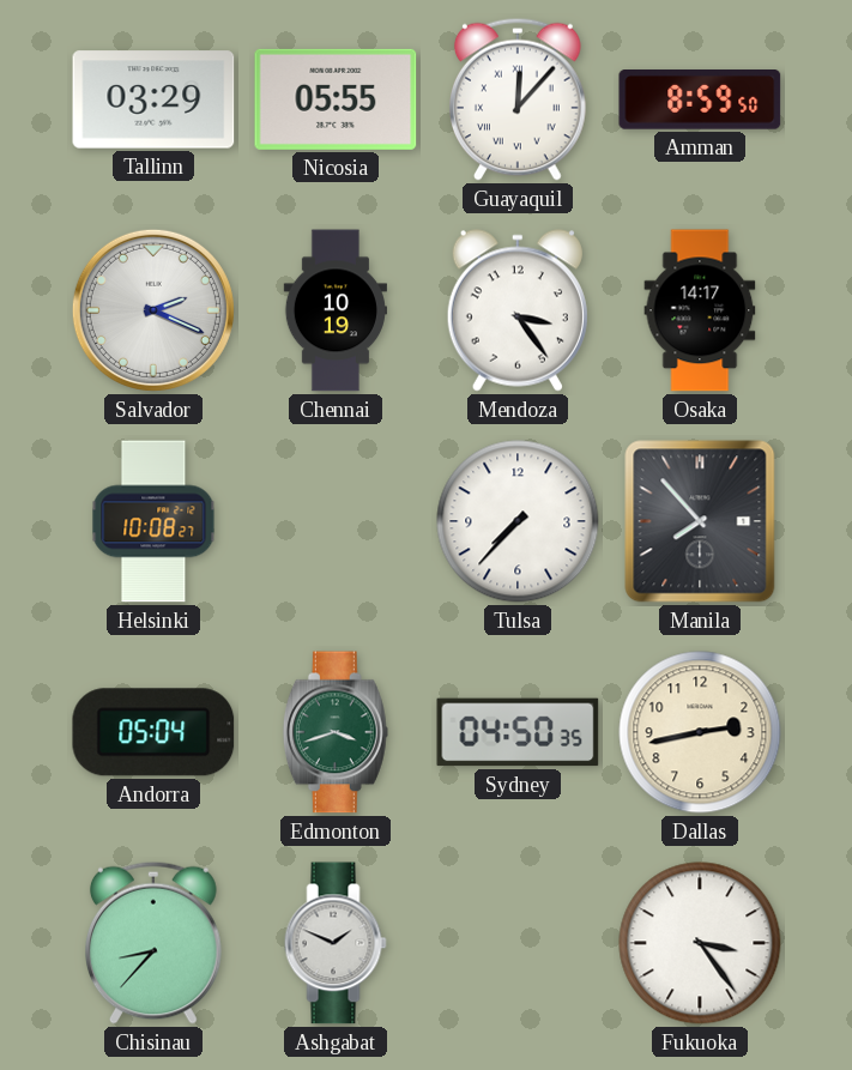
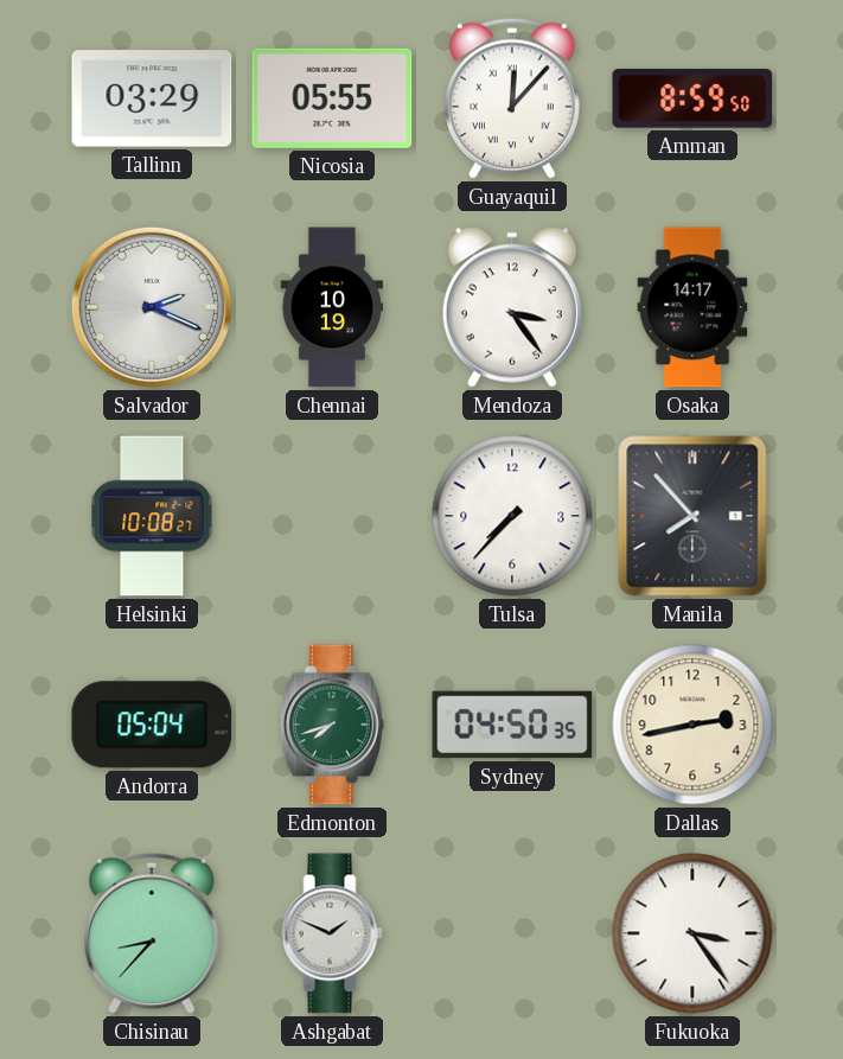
Edmonton: 3:42 -> 7:42
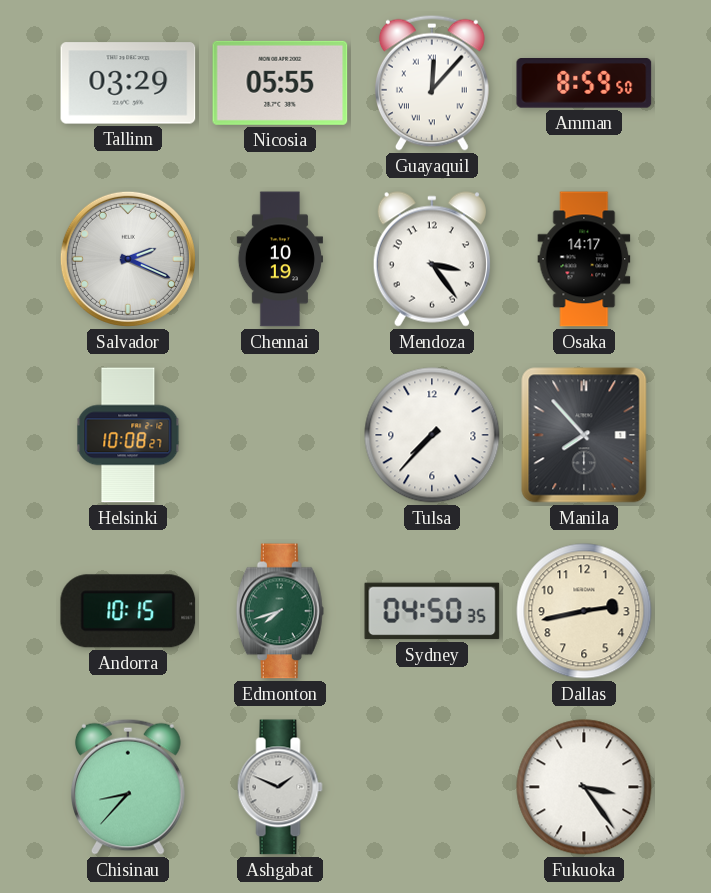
Andorra: 05:04 -> 10:15
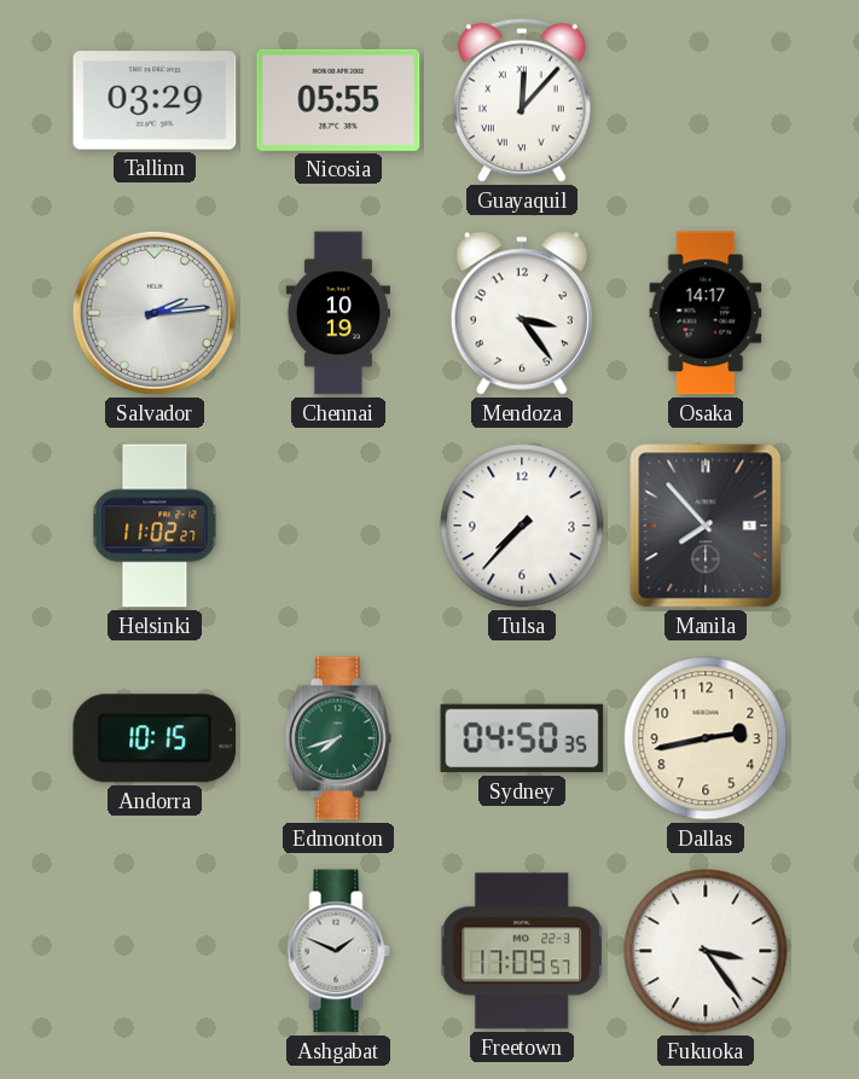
Amman: 8:59 -> none
Salvador: 2:19 -> 2:14
Helsinki: 10:08 -> 11:02
Chisinau: 8:37 -> none
Freetown: none -> 17:09
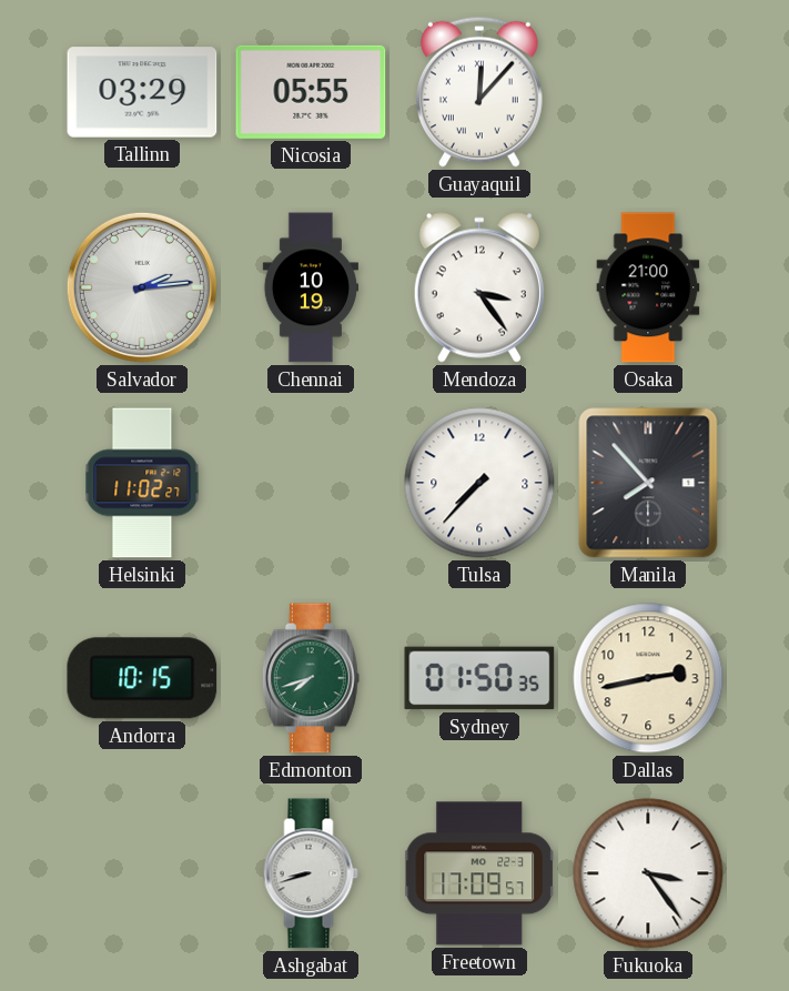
Osaka: 14:17 -> 21:00
Sydney: 04:50 -> 01:50
Ashgabat: 1:49 -> 8:42
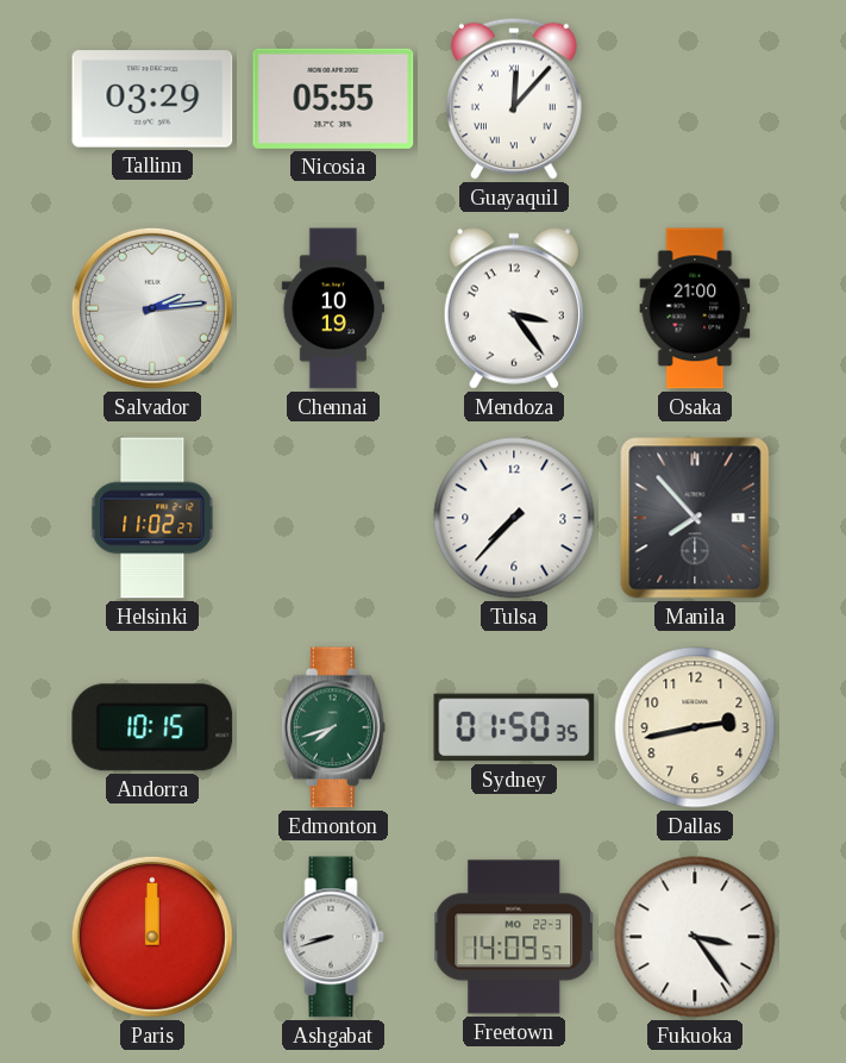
Paris: none -> 12:00
Freetown: 17:09 -> 14:09
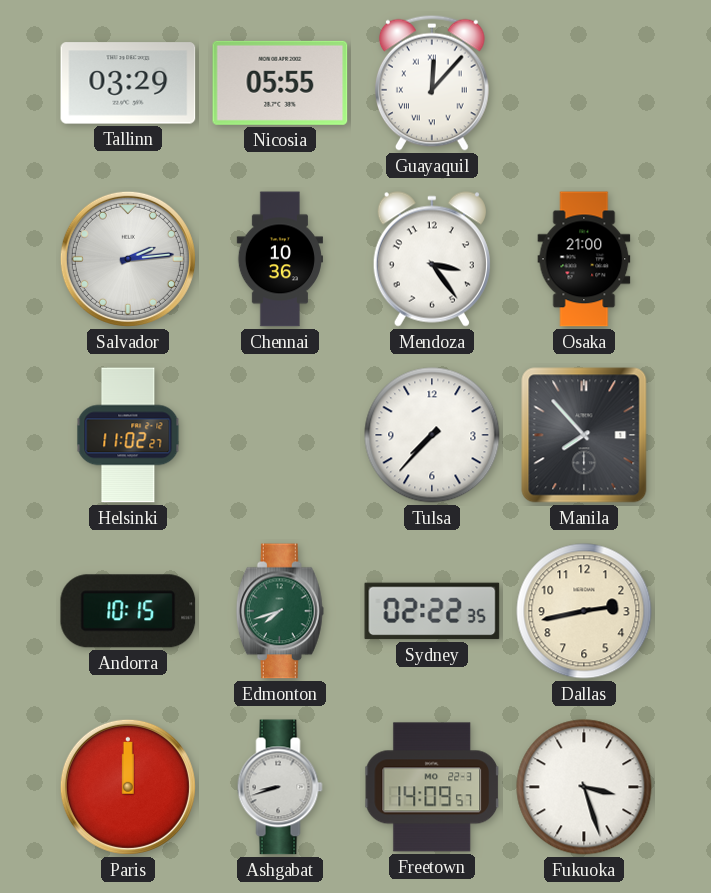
Chennai: 10:19 -> 10:36
Sydney: 01:50 -> 02:22
Fukuoka: 3:24 -> 3:27
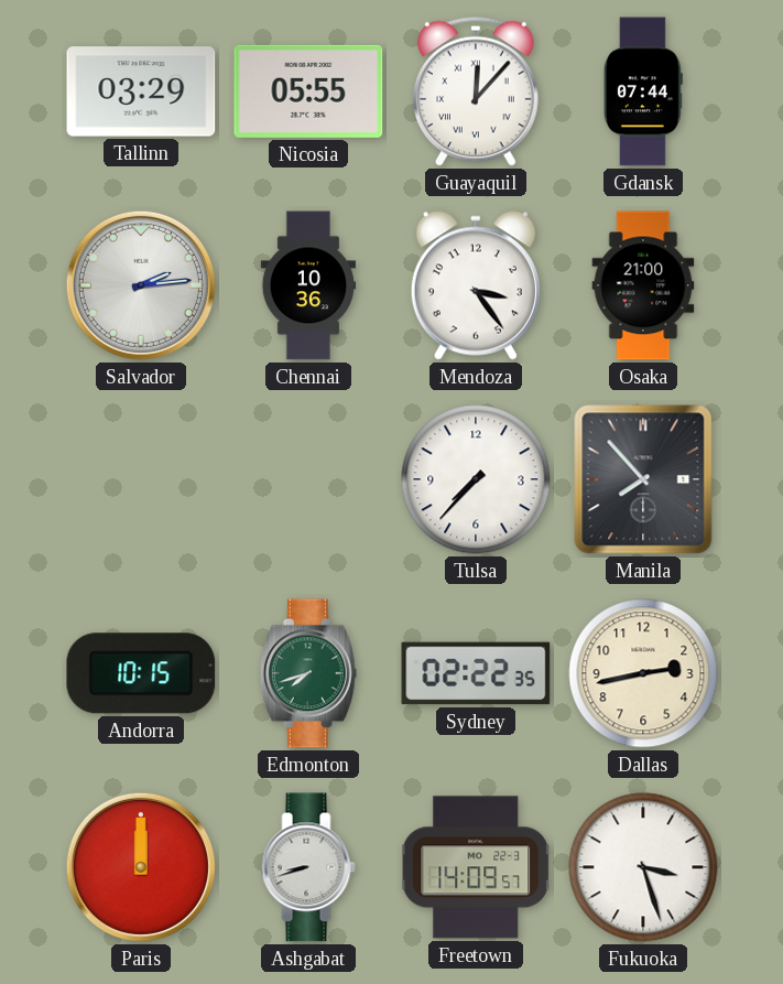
Gdansk: none -> 07:44
Helsinki: 11:02 -> none
